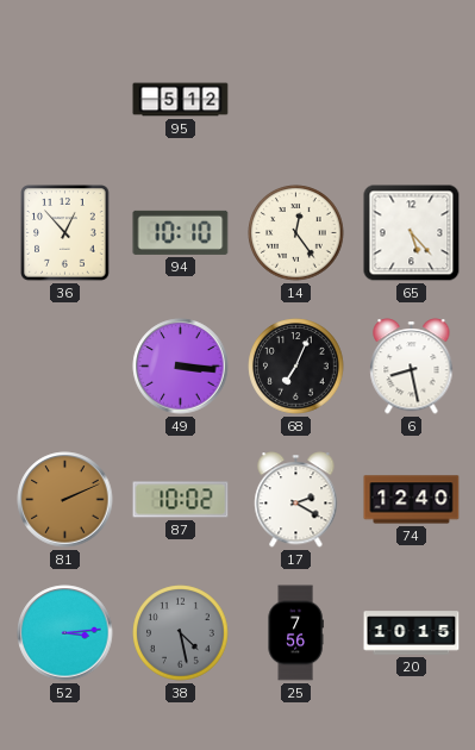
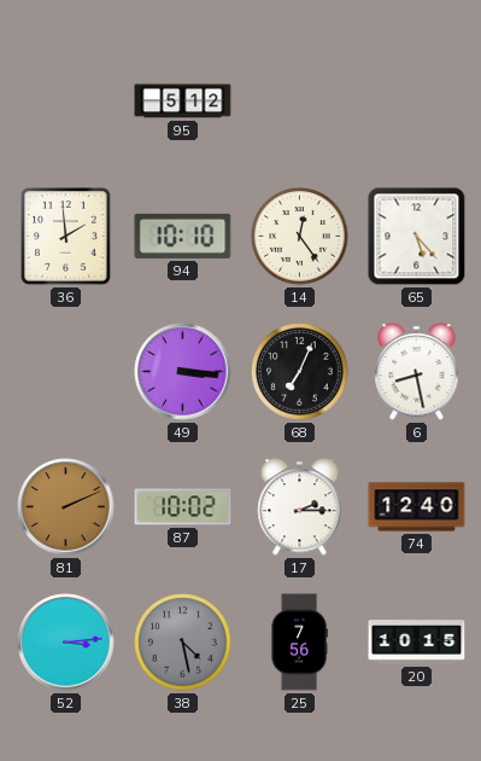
36: 12:53 -> 1:59
17: 2:20 -> 2:15
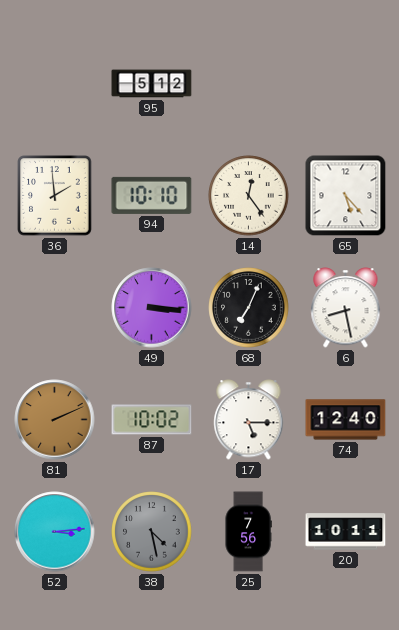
17: 2:15 -> 5:15
20: 10:15 -> 10:11
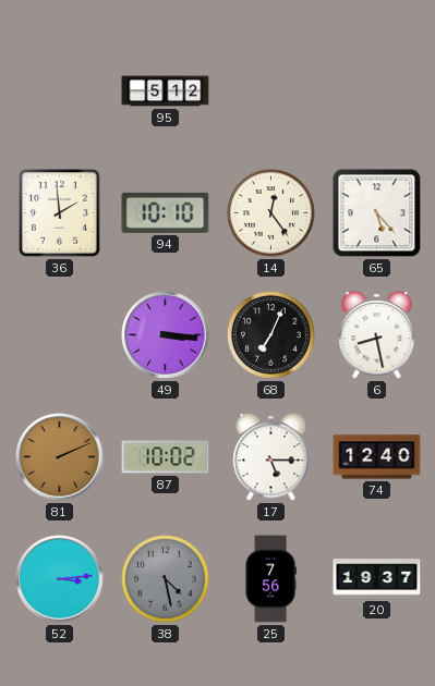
20: 10:11 -> 19:37
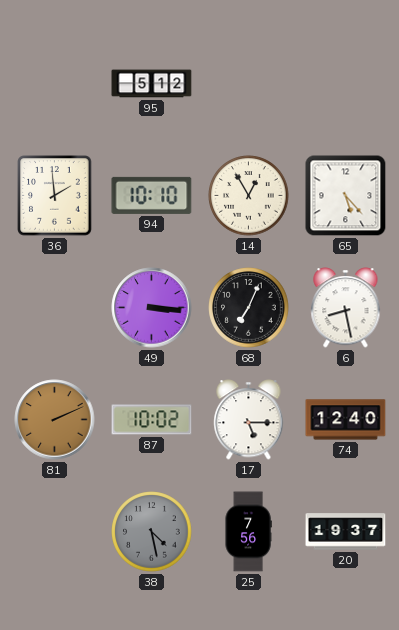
14: 12:24 -> 12:55
52: 3:14 -> none
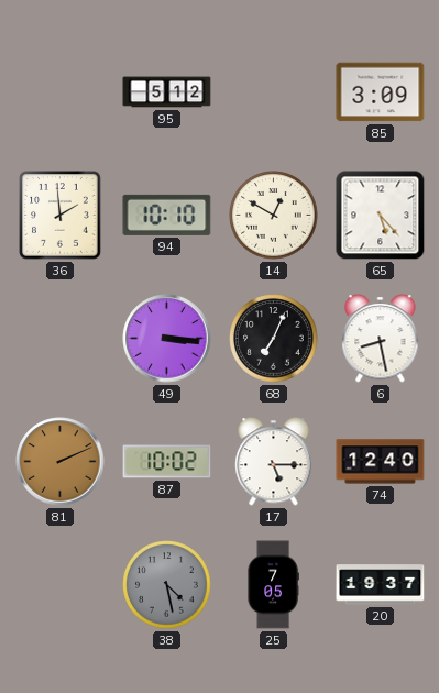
85: none -> 3:09
14: 12:55 -> 12:50
25: 7:56 -> 7:05
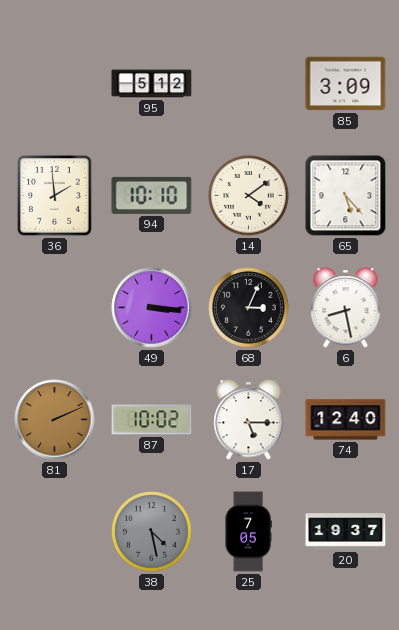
14: 12:50 -> 4:09
68: 7:04 -> 3:04
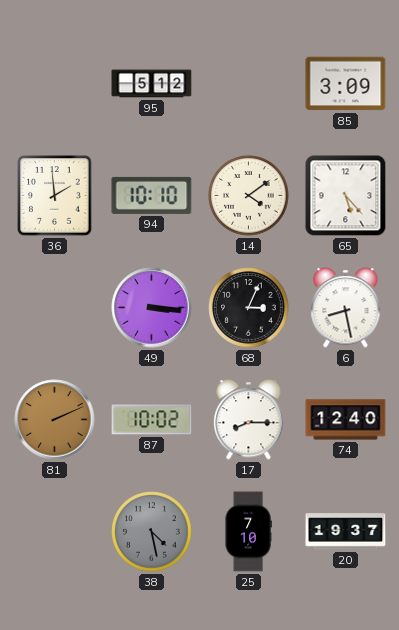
17: 5:15 -> 8:15
25: 7:05 -> 7:10
